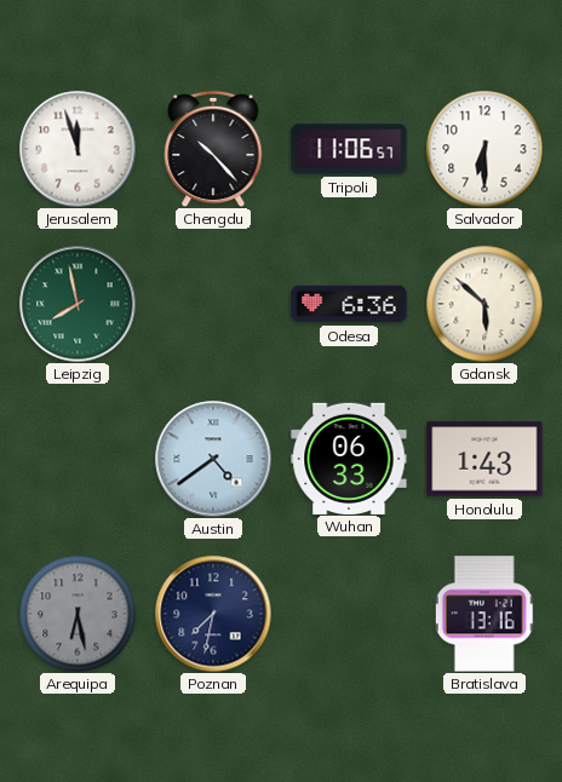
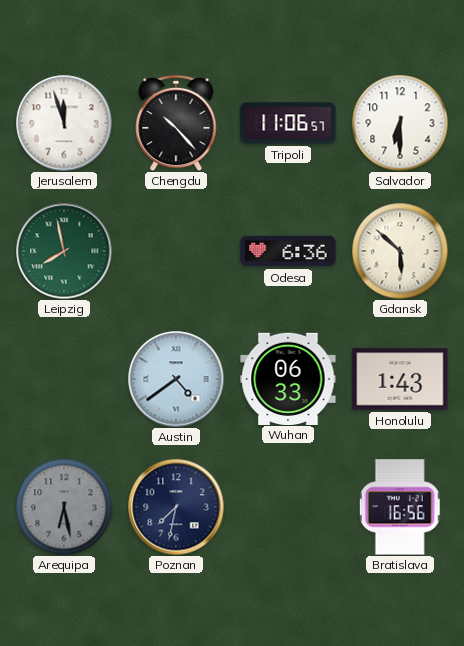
Bratislava: 13:16 -> 16:56
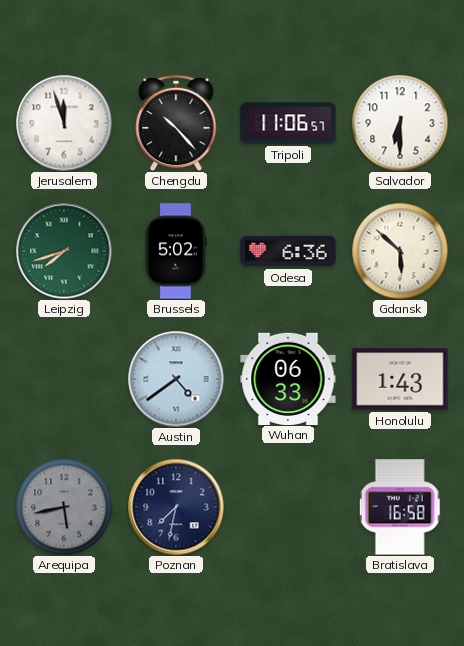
Leipzig: 7:58 -> 7:42
Brussels: none -> 5:02
Arequipa: 6:28 -> 5:43
Bratislava: 16:56 -> 16:58
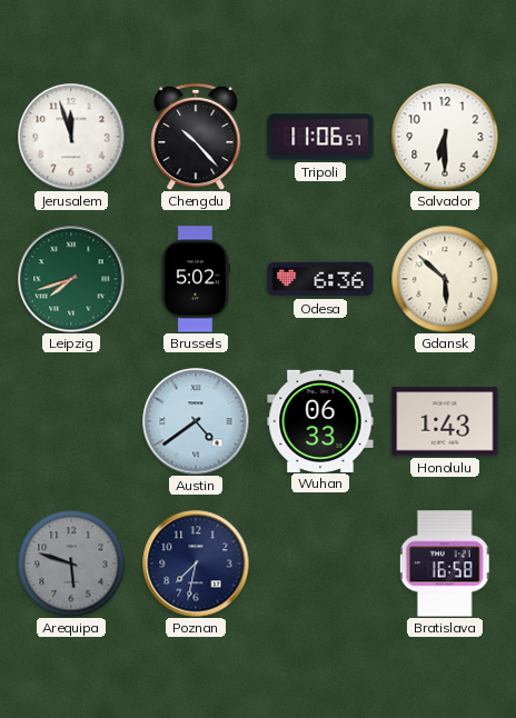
Arequipa: 5:43 -> 5:48
